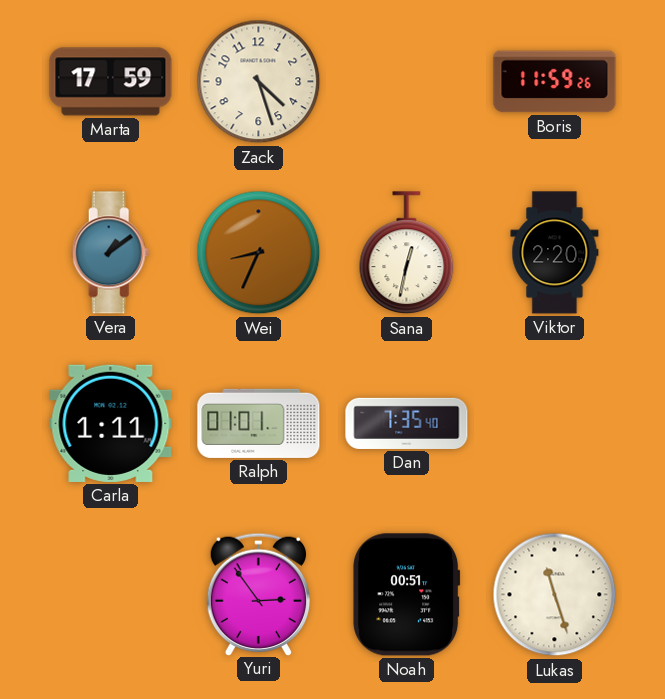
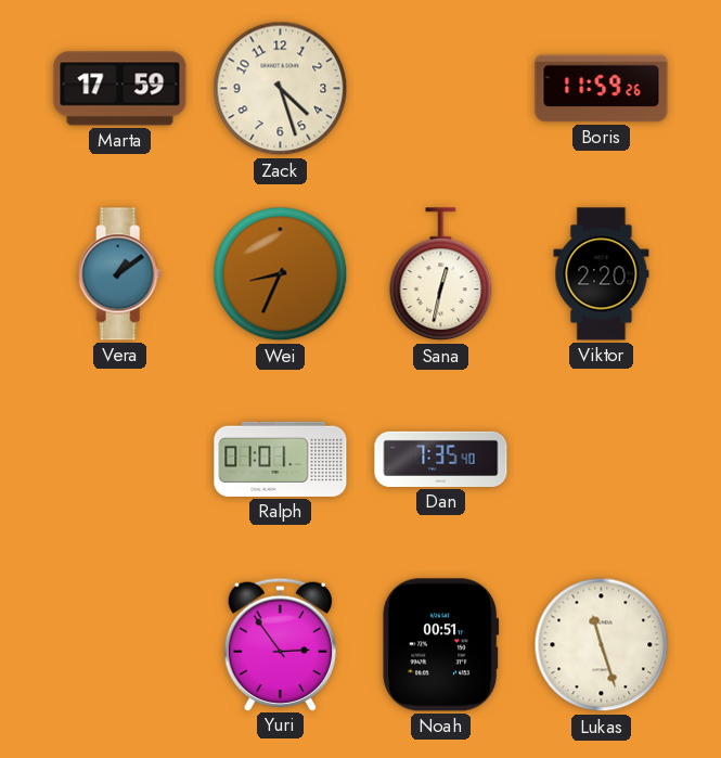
Carla: 1:11 -> none
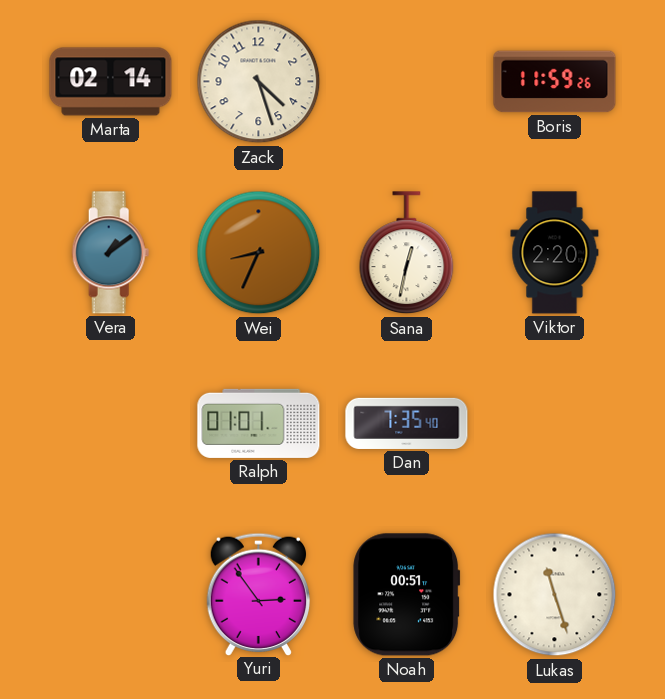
Marta: 17:59 -> 02:14
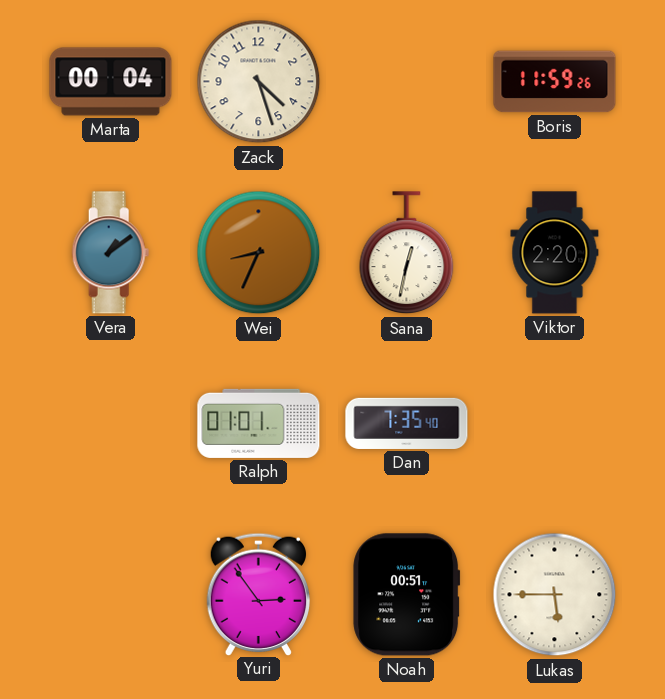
Marta: 02:14 -> 00:04
Lukas: 11:27 -> 5:45
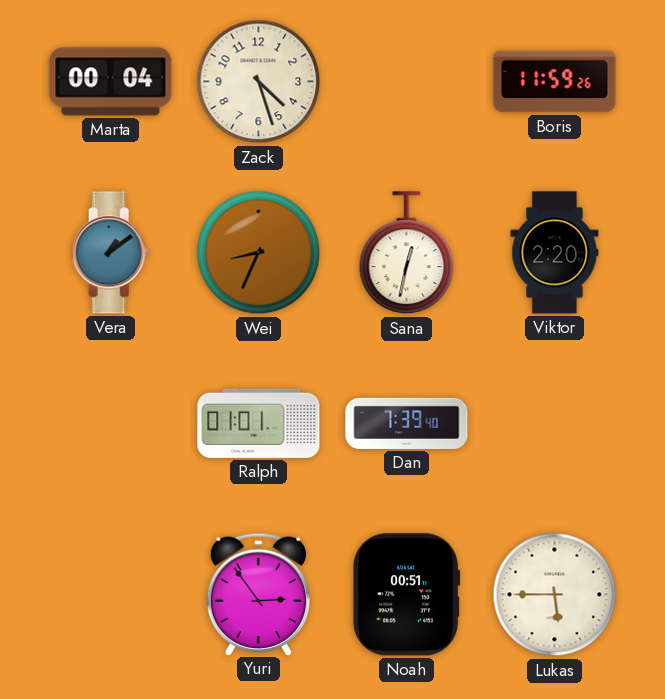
Dan: 7:35 -> 7:39
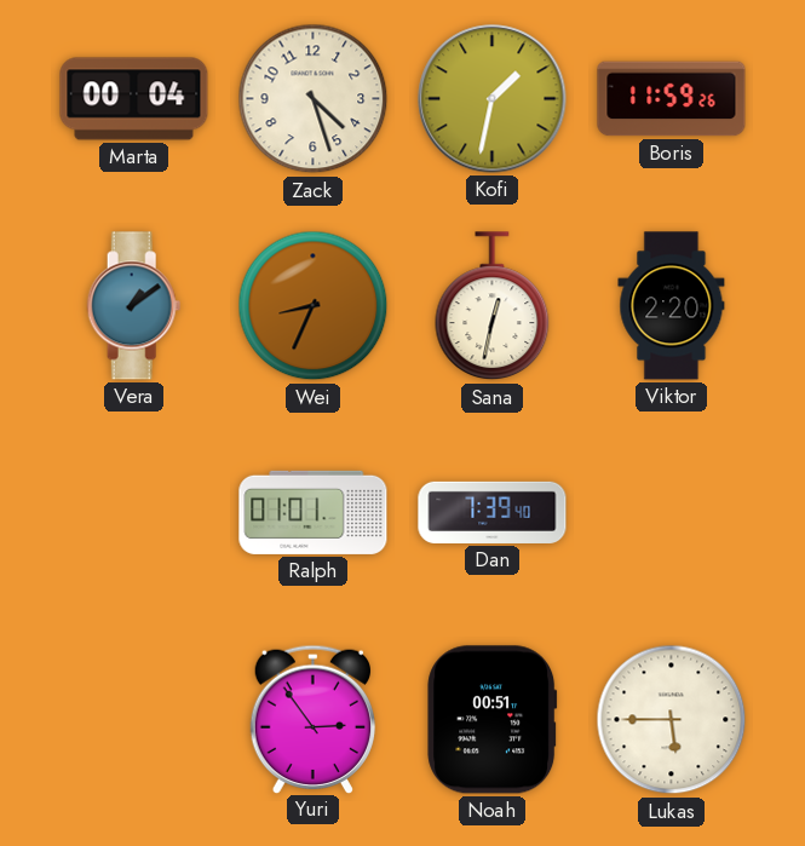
Kofi: none -> 1:32
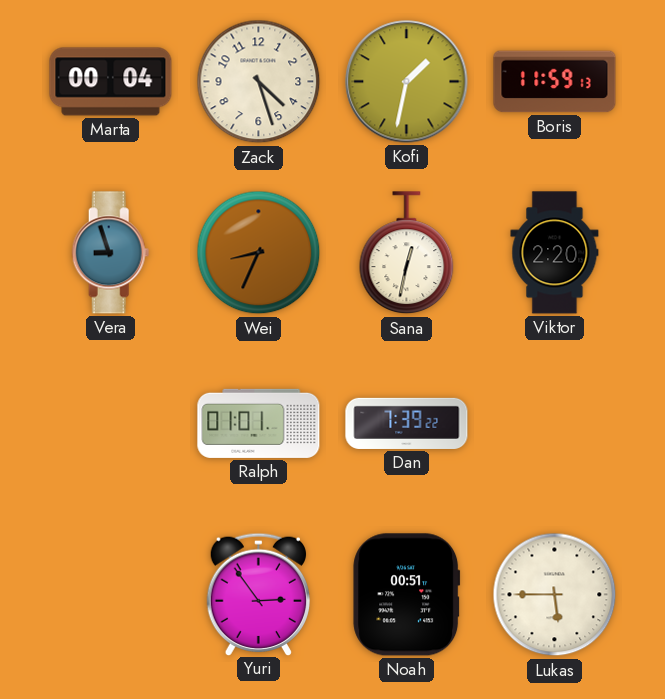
Boris: 11:59:26 -> 11:59:13
Vera: 1:09 -> 8:57
Dan: 7:39:40 -> 7:39:22
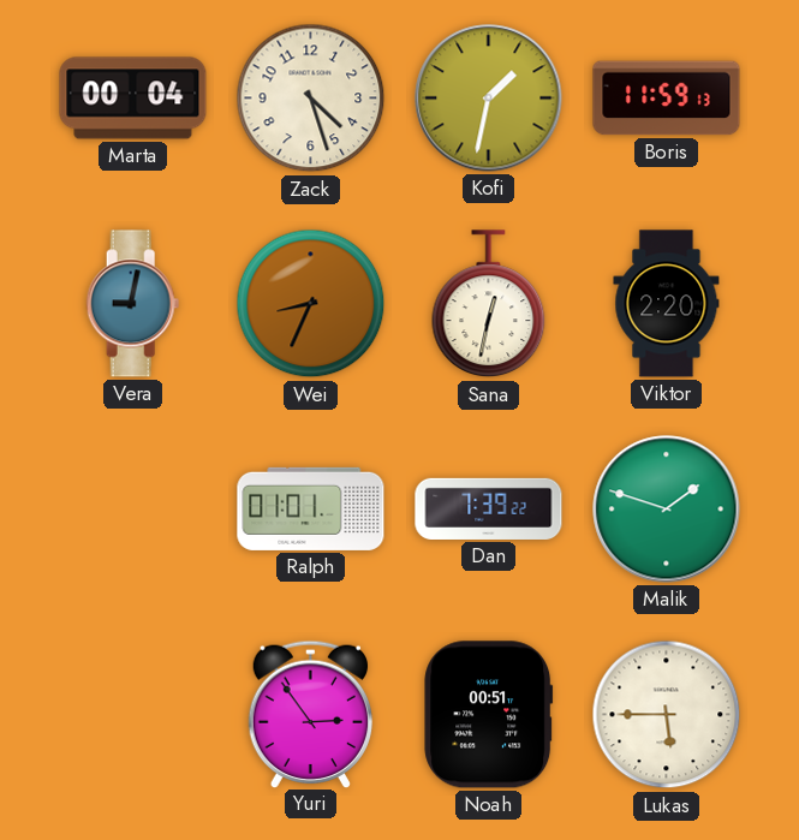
Vera: 8:57 -> 9:02
Malik: none -> 1:48
